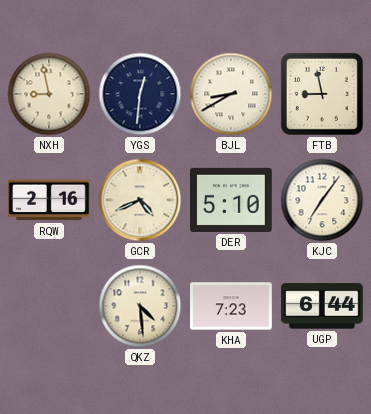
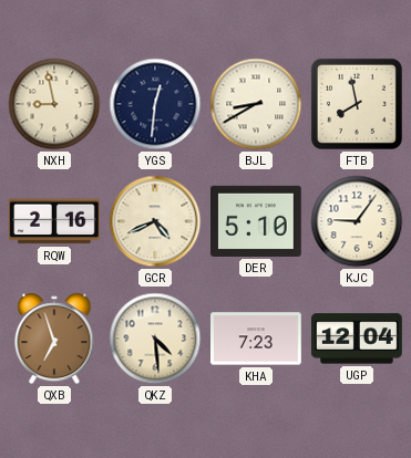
FTB: 8:58 -> 7:58
KJC: 7:06 -> 9:06
QXB: none -> 6:57
UGP: 6:44 -> 12:04
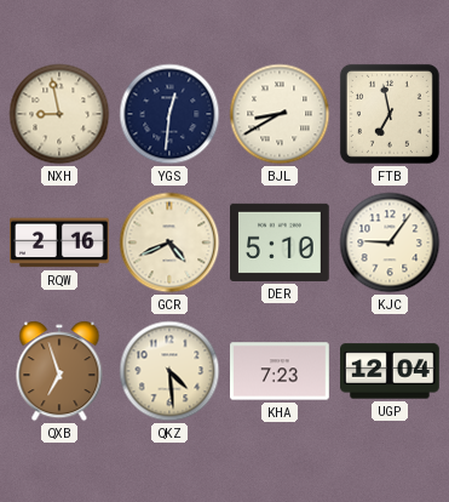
FTB: 7:58 -> 6:58
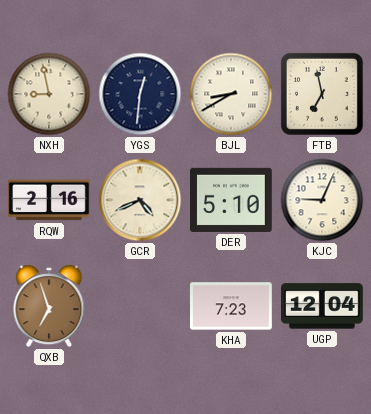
KJC: 9:06 -> 9:04
QKZ: 4:29 -> none
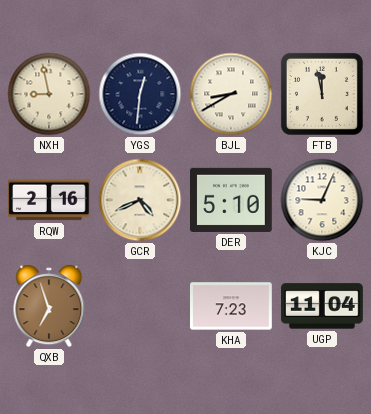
FTB: 6:58 -> 11:58
UGP: 12:04 -> 11:04
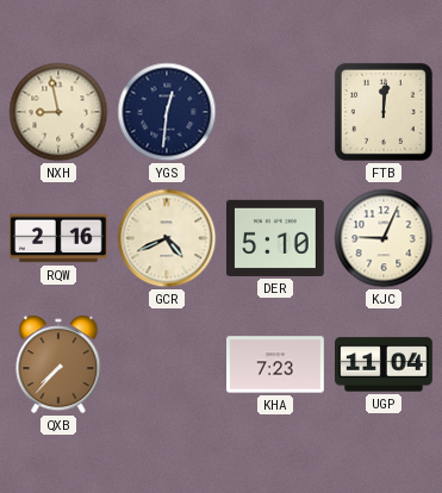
BJL: 8:40 -> none
FTB: 11:58 -> 12:01
QXB: 6:57 -> 7:37
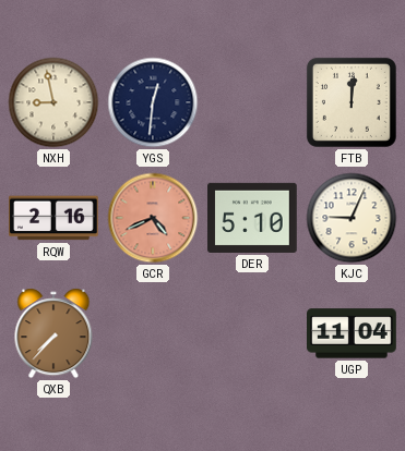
GCR dial: cream -> salmon
KHA: 7:23 -> none
